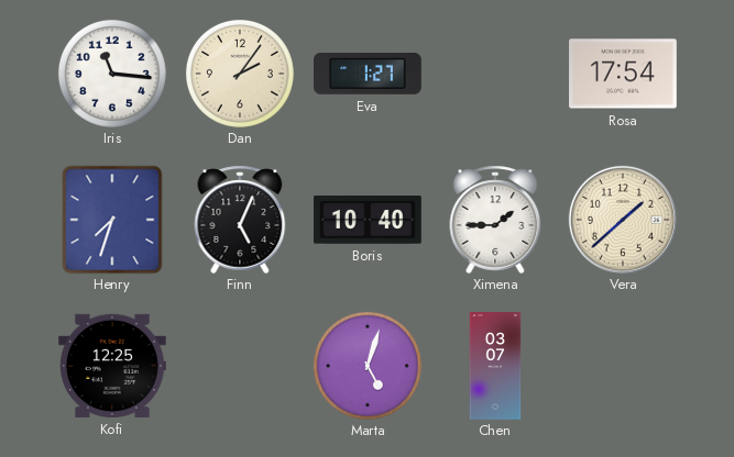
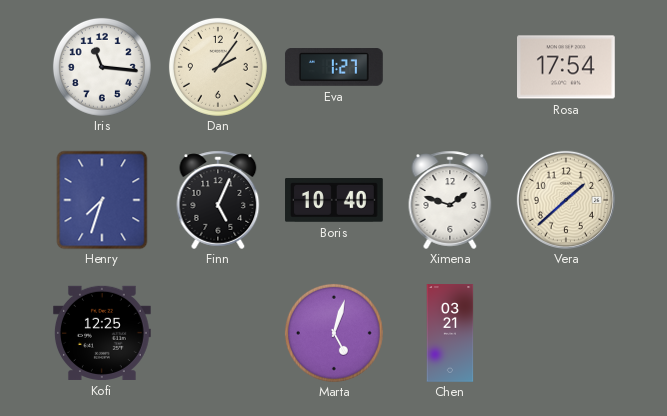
Ximena: 1:45 -> 1:48
Chen: 03:07 -> 03:21
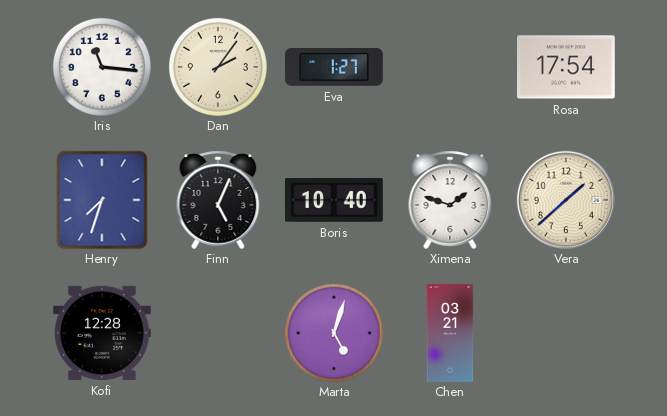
Kofi: 12:25 -> 12:28
